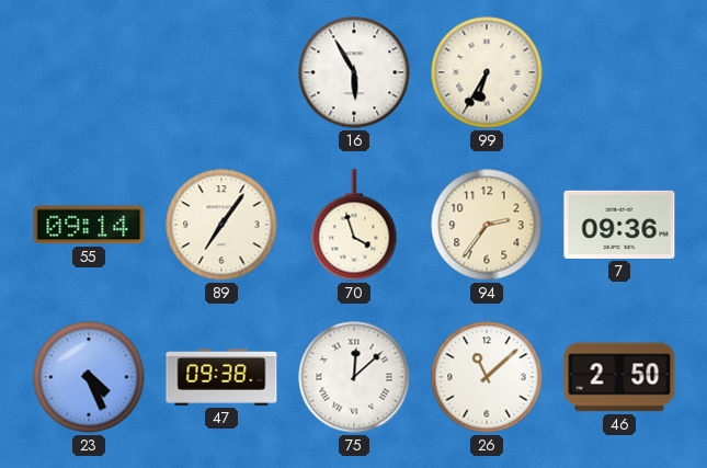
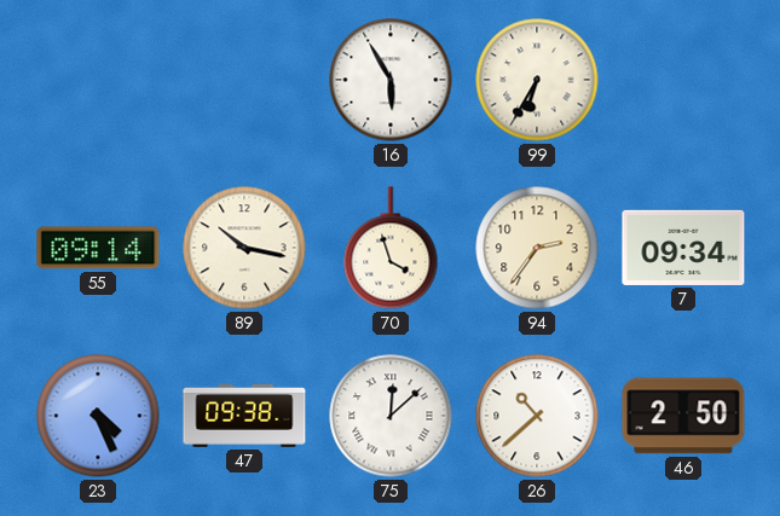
89: 7:06 -> 10:17
7: 09:36 -> 09:34
26: 11:08 -> 10:38
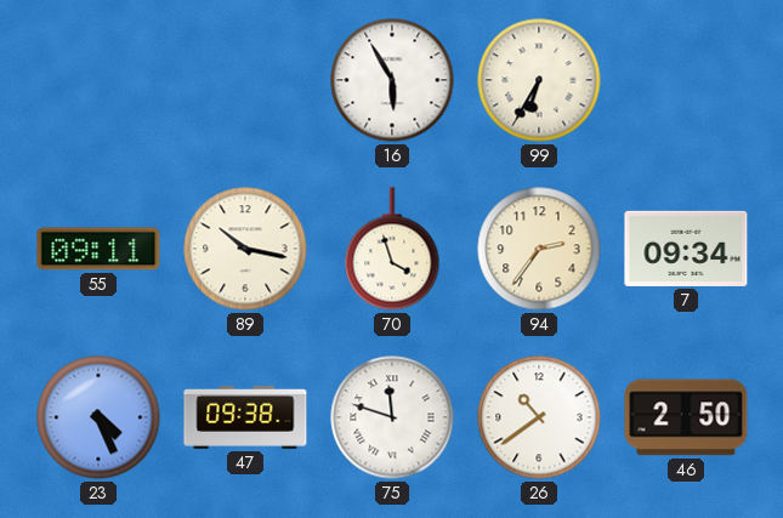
55: 09:14 -> 09:11
75: 12:08 -> 11:48
26: 10:38 -> 10:39
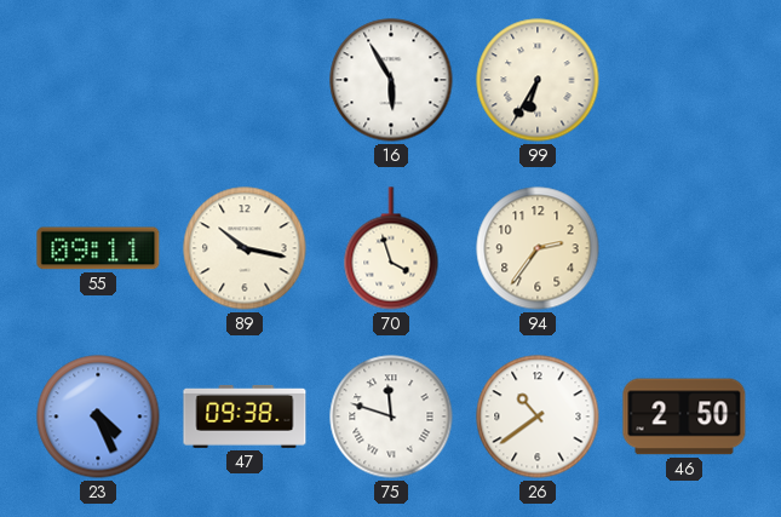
7: 09:34 -> none
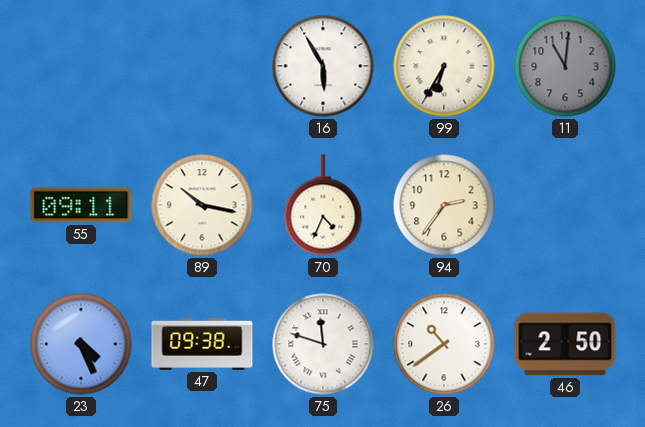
11: none -> 11:01
70: 3:57 -> 4:34
